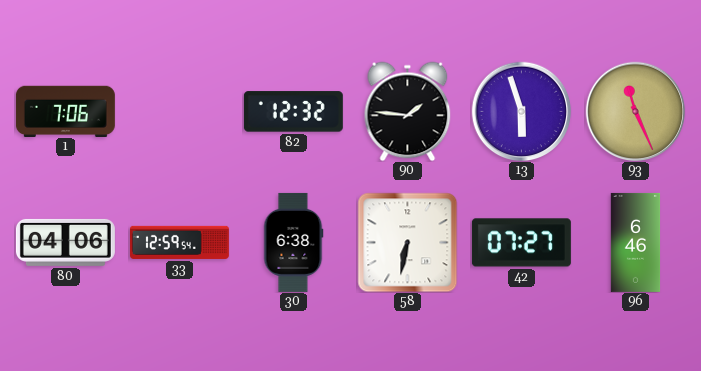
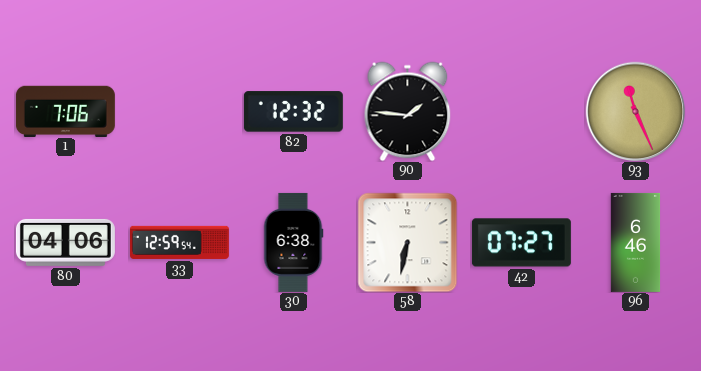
13: 5:57 -> none
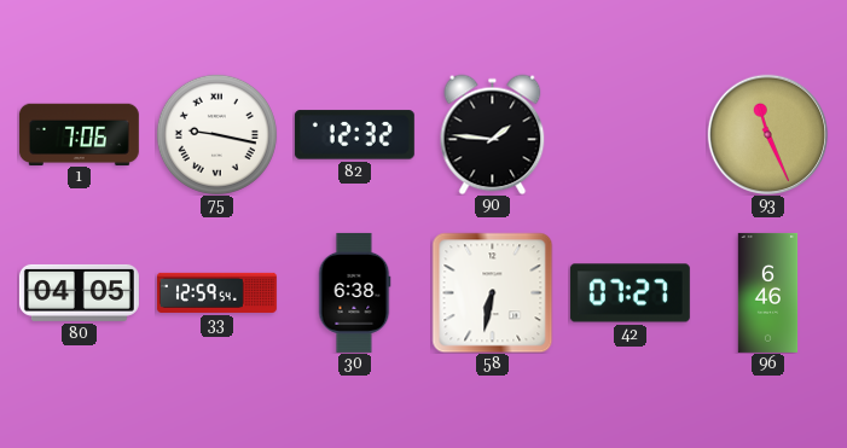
75: none -> 9:17
80: 04:06 -> 04:05
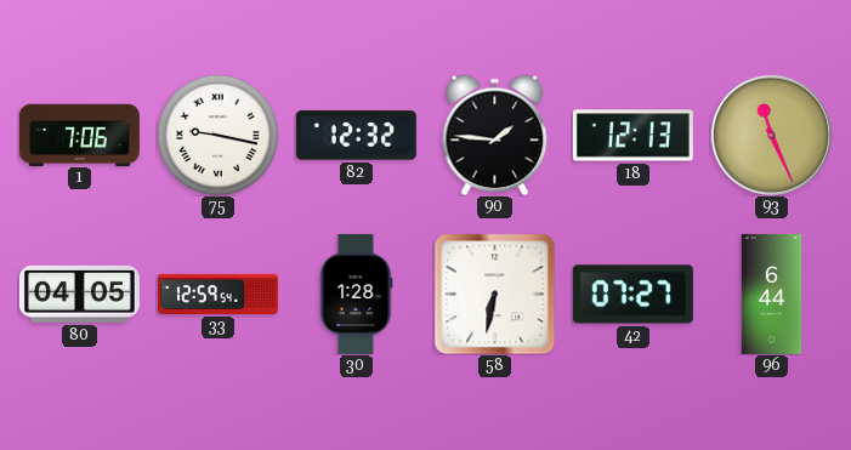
18: none -> 12:13
30: 6:38 -> 1:28
96: 6:46 -> 6:44
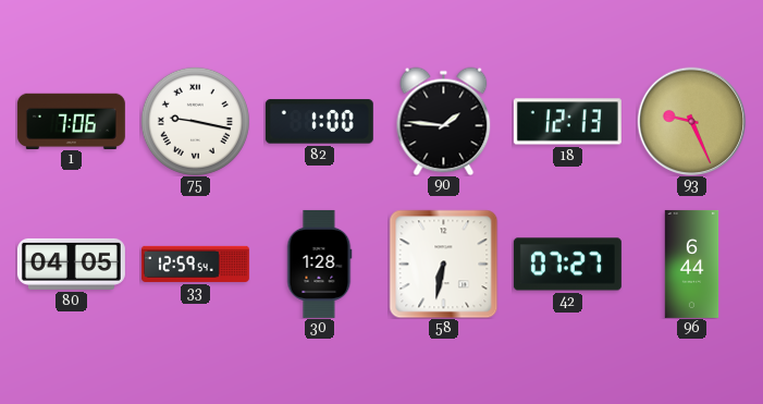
82: 12:32 -> 1:00
93: 11:26 -> 9:26
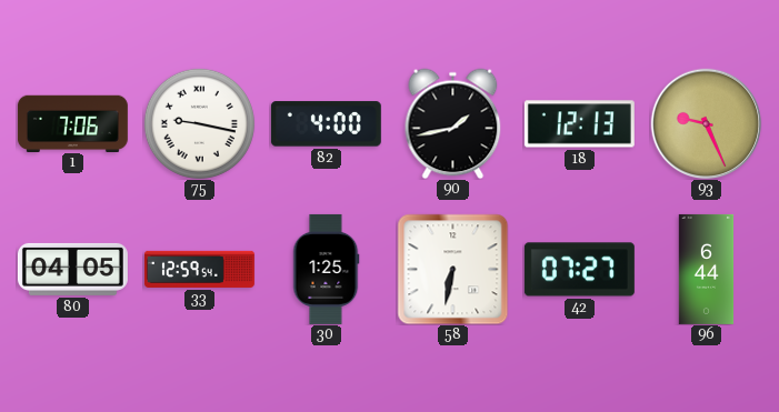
82: 1:00 -> 4:00
90: 1:46 -> 1:43
30: 1:28 -> 1:25
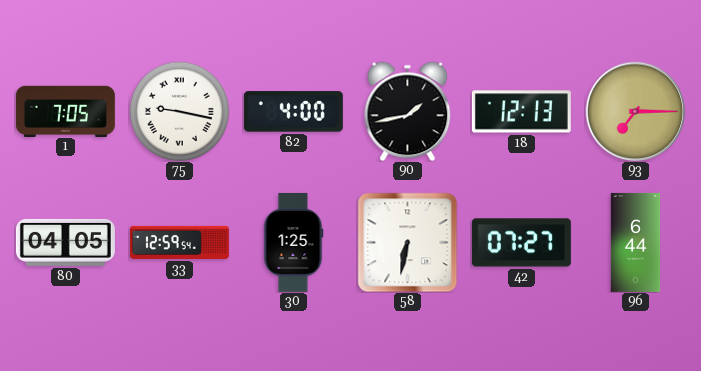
1: 7:06 -> 7:05
93: 9:26 -> 7:15
